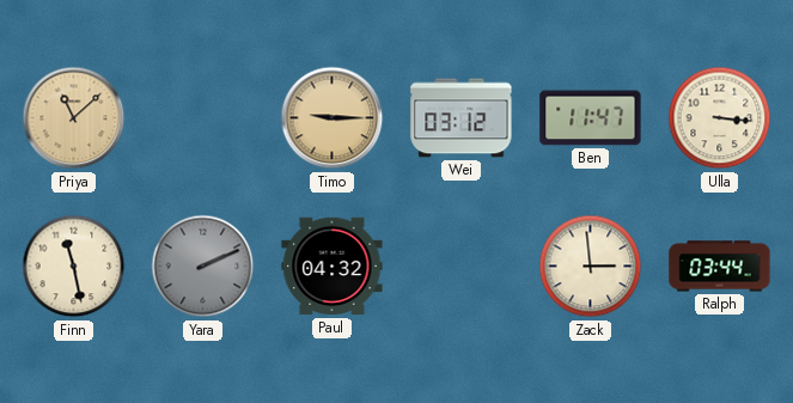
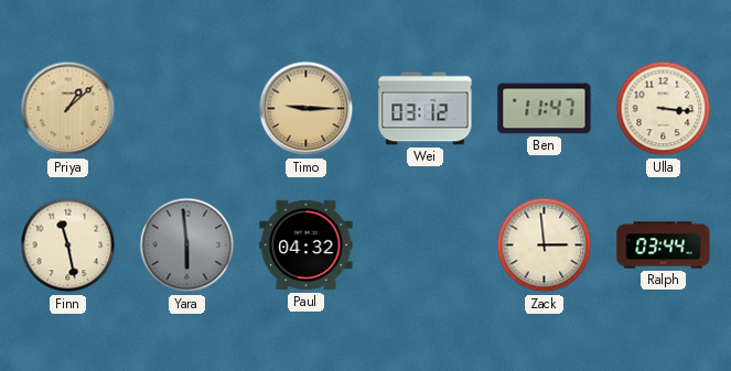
Priya: 11:08 -> 1:08
Yara: 2:11 -> 5:59
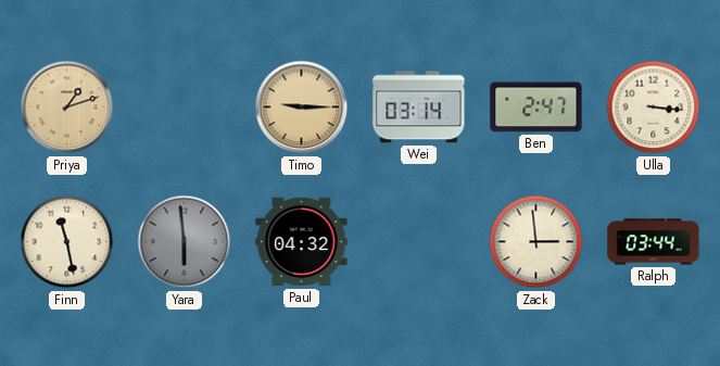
Priya: 1:08 -> 1:12
Wei: 03:12 -> 03:14
Ben: 11:47 -> 2:47
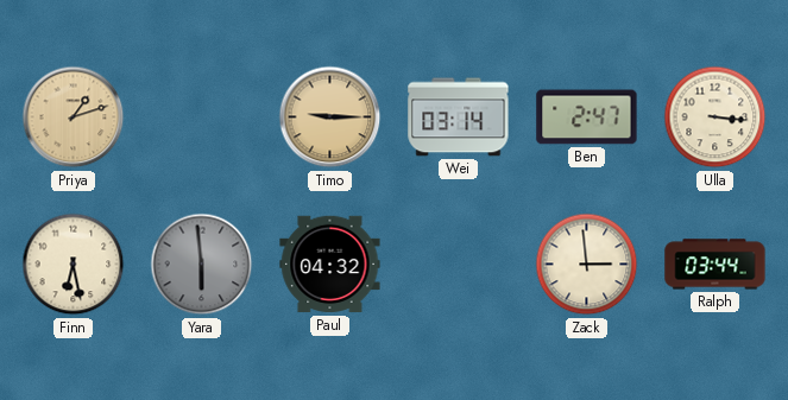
Finn: 11:28 -> 6:28
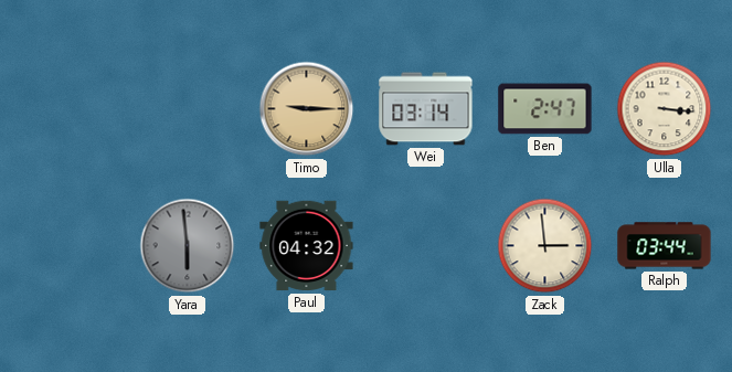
Priya: 1:12 -> none
Finn: 6:28 -> none
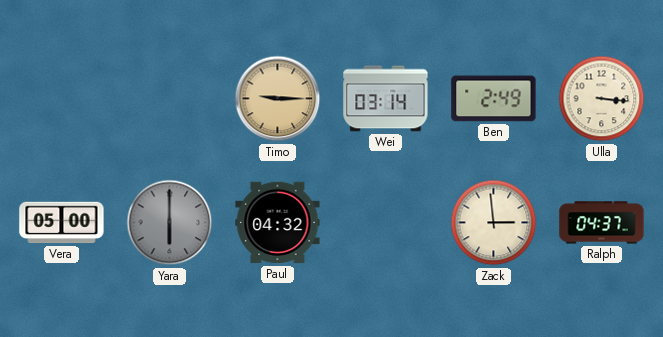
Ben: 2:47 -> 2:49
Vera: none -> 05:00
Yara: 5:59 -> 6:00
Ralph: 03:44 -> 04:37
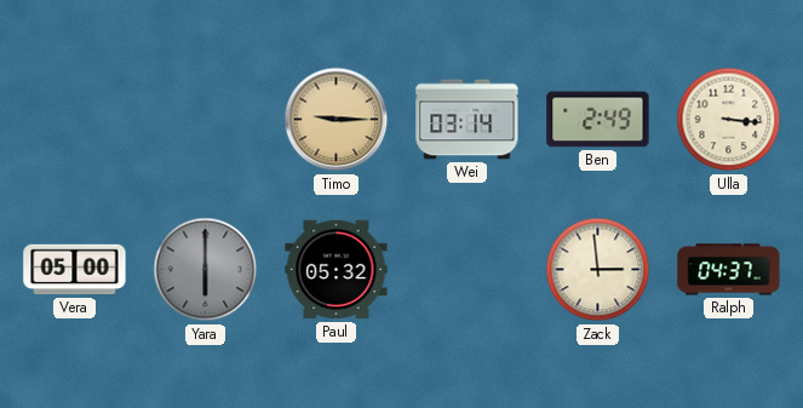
Paul: 04:32 -> 05:32
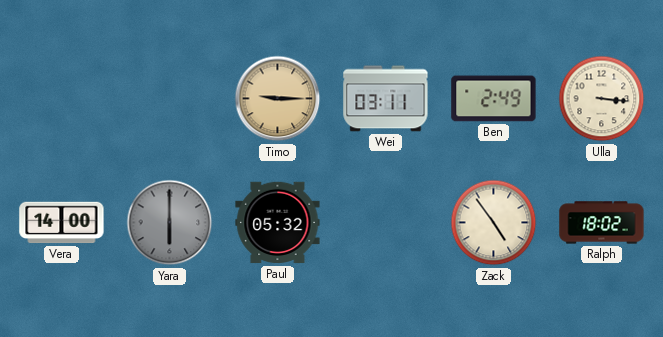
Wei: 03:14 -> 03:11
Vera: 05:00 -> 14:00
Zack: 2:59 -> 4:54
Ralph: 04:37 -> 18:02
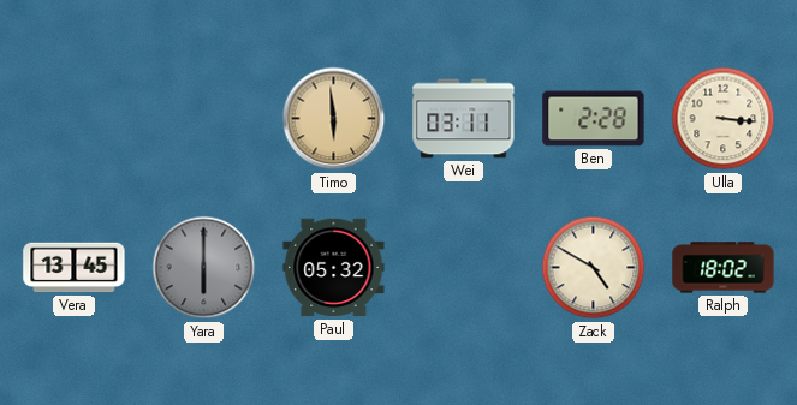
Timo: 9:15 -> 5:59
Ben: 2:49 -> 2:28
Vera: 14:00 -> 13:45
Zack: 4:54 -> 4:50
